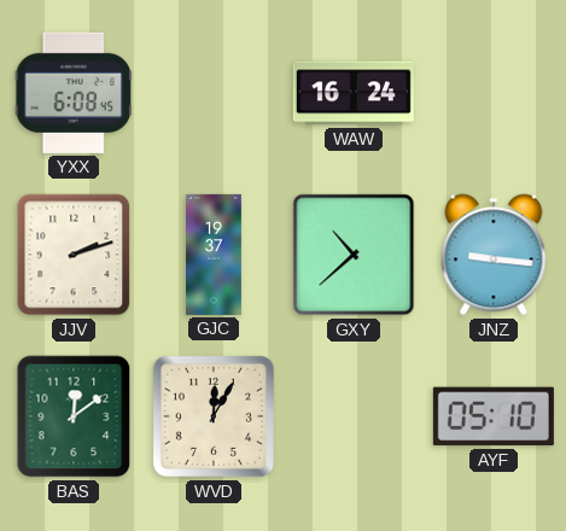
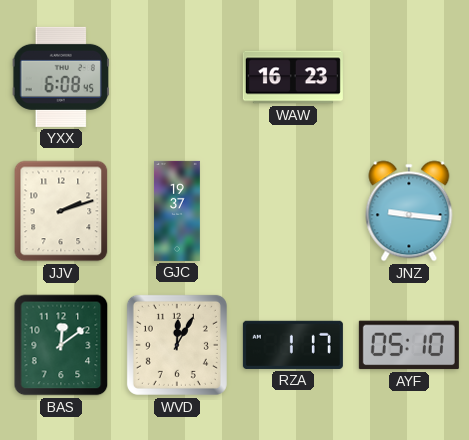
WAW: 16:24 -> 16:23
GXY: 10:38 -> none
RZA: none -> 1:17
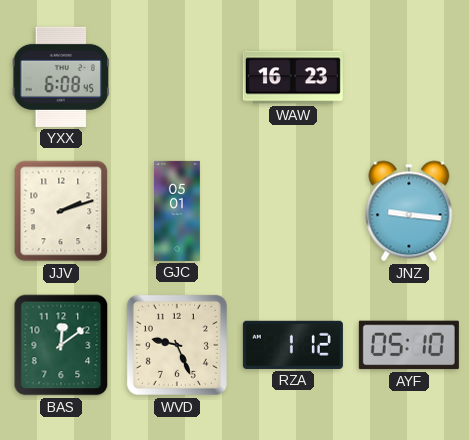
GJC: 19:37 -> 05:01
WVD: 12:05 -> 9:26
RZA: 1:17 -> 1:12
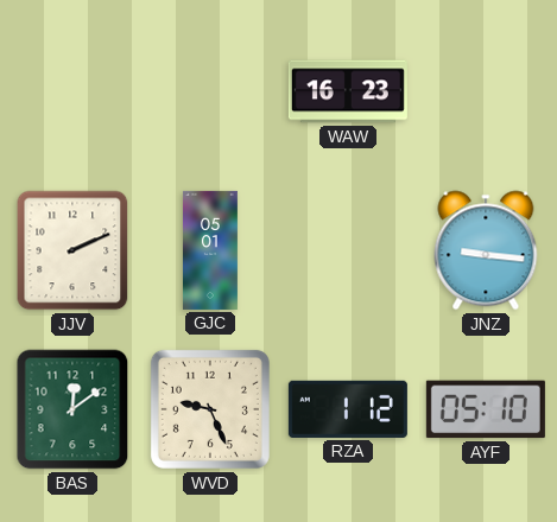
YXX: 6:08 -> none
JJV: 2:12 -> 2:11
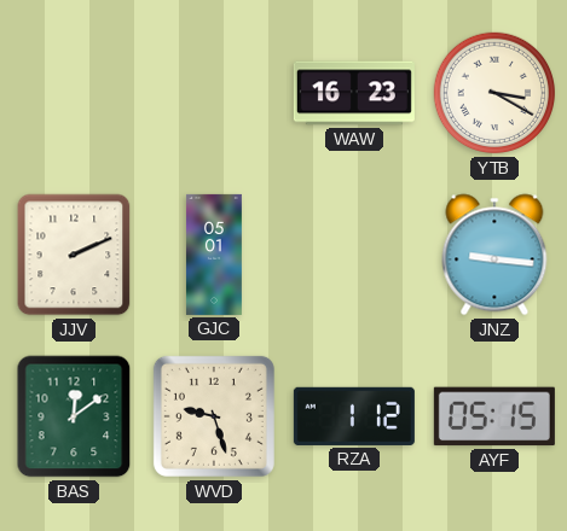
YTB: none -> 3:20
WVD: 9:26 -> 9:27
AYF: 05:10 -> 05:15
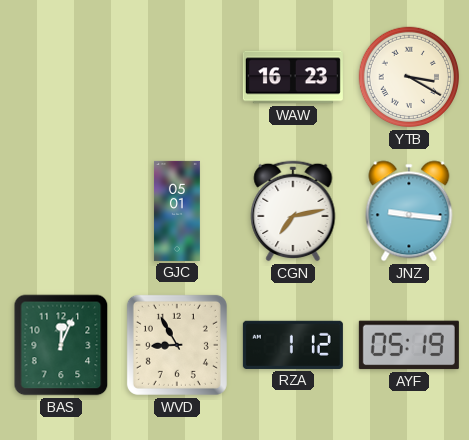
JJV: 2:11 -> none
CGN: none -> 7:13
BAS: 12:09 -> 12:04
WVD: 9:27 -> 8:55
AYF: 05:15 -> 05:19
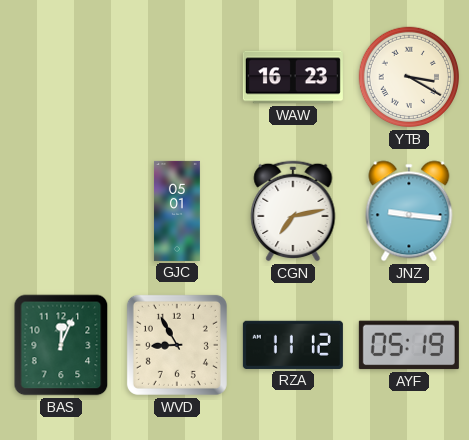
RZA: 1:12 -> 11:12
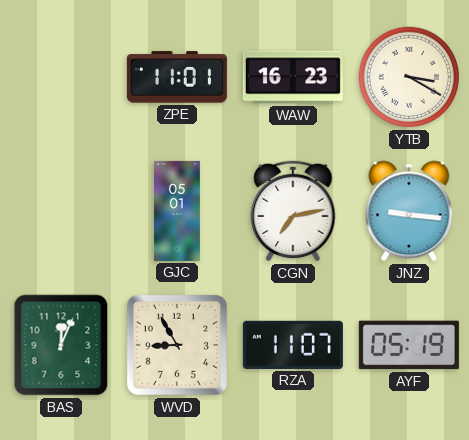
ZPE: none -> 11:01
RZA: 11:12 -> 11:07
